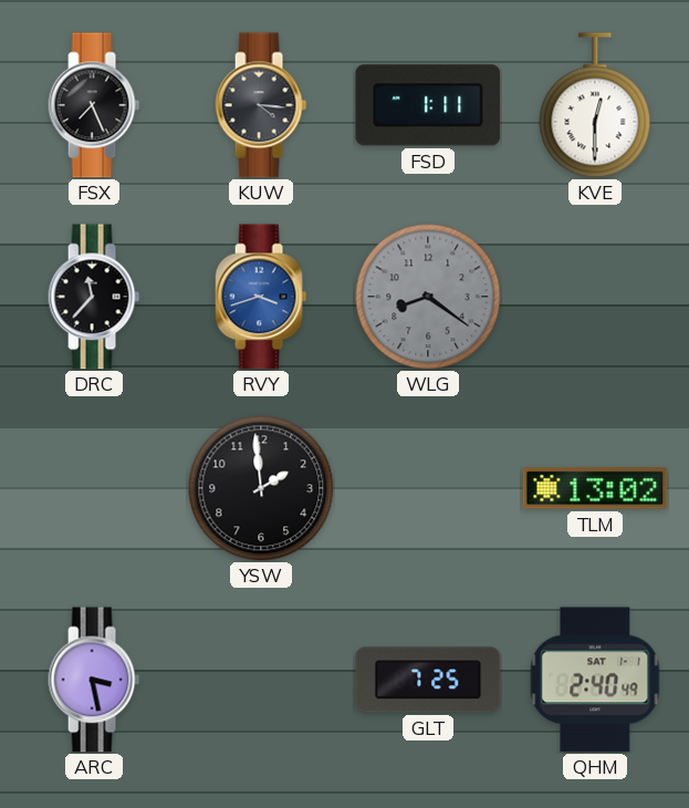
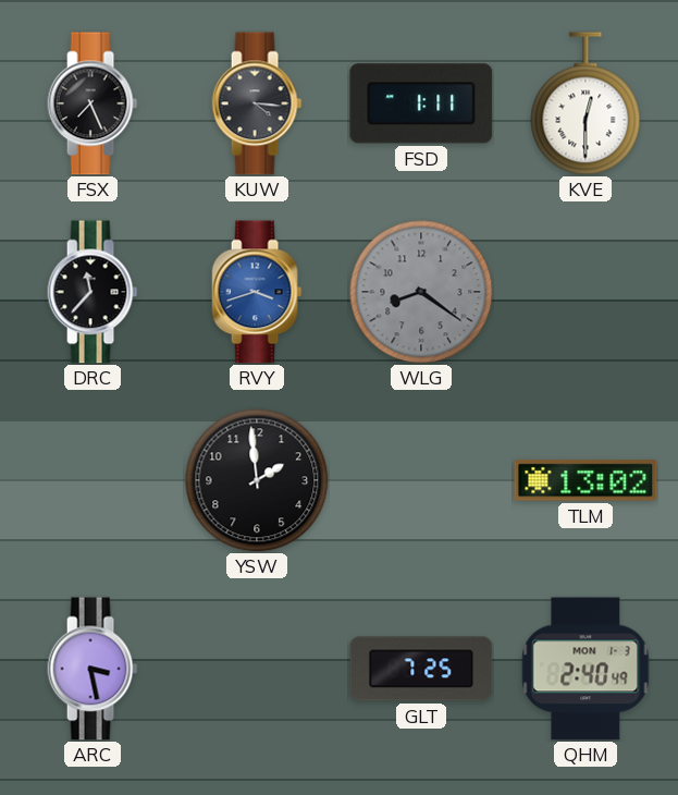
QHM date: SAT 1-1 -> MON 1-3
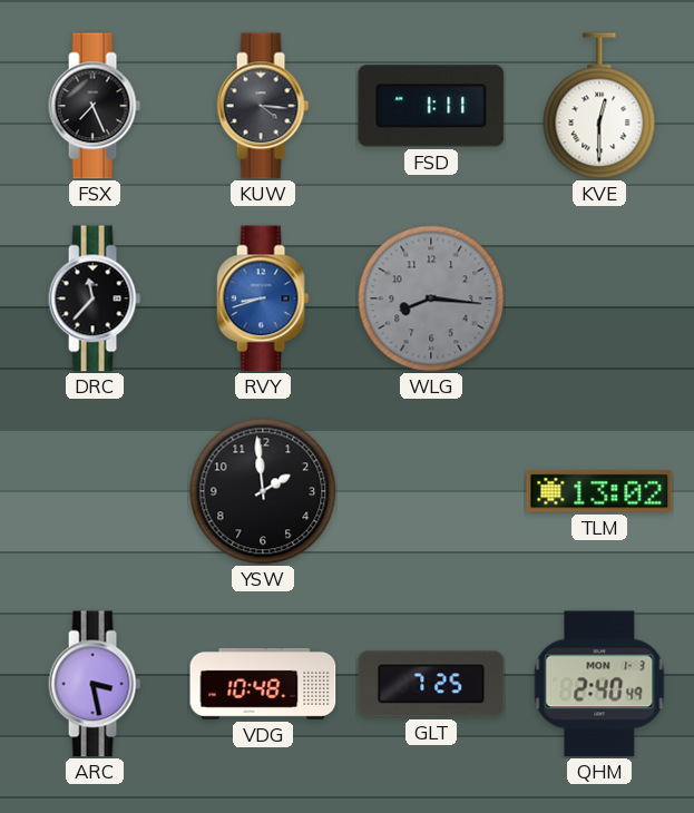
RVY: 3:42 -> 8:42
WLG: 8:21 -> 8:16
VDG: none -> 10:48
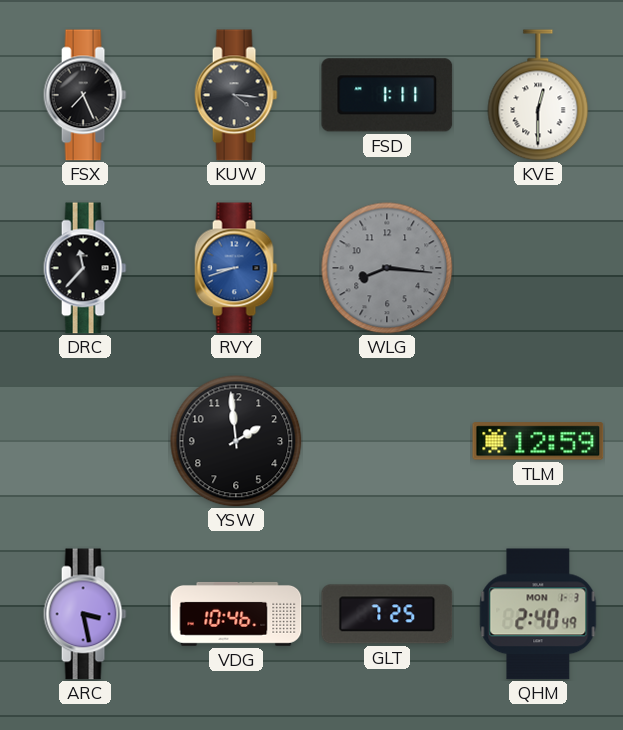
TLM: 13:02 -> 12:59
VDG: 10:48 -> 10:46
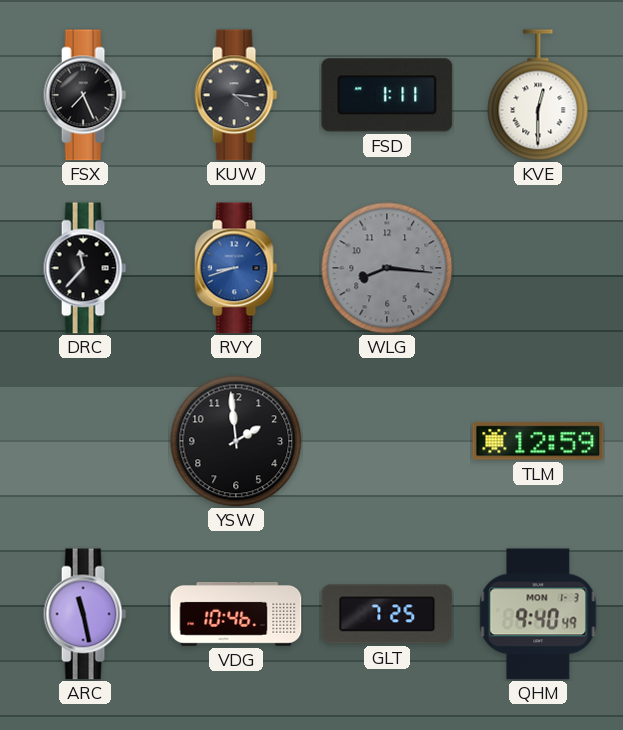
ARC: 3:28 -> 11:28
QHM: 2:40 -> 9:40
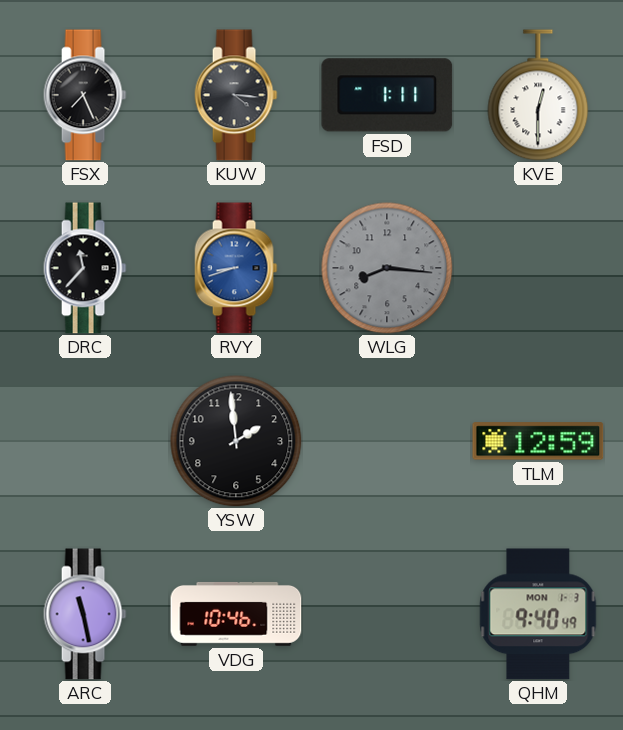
GLT: 7:25 -> none
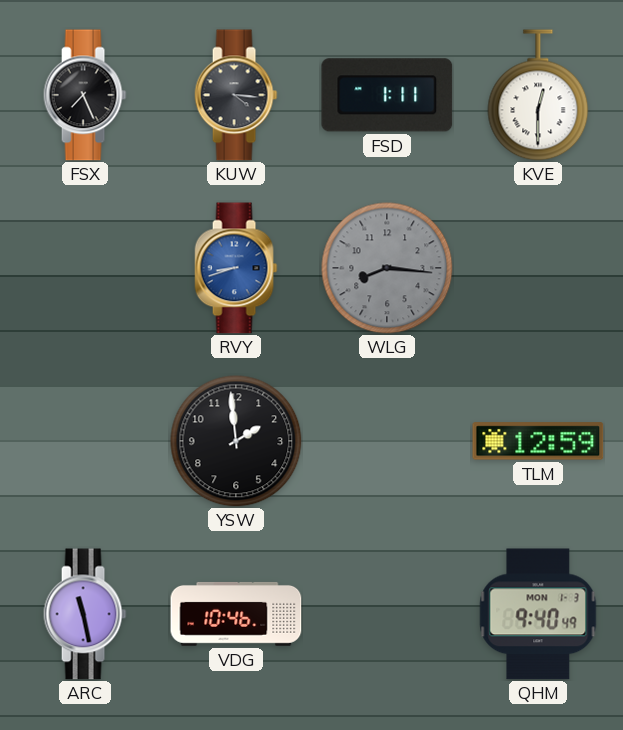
DRC: 11:37 -> none
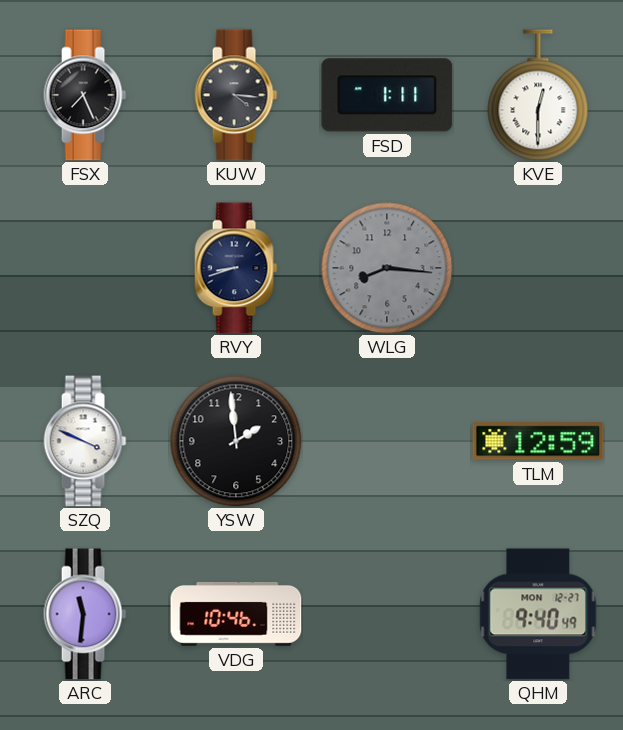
RVY dial: blue -> navy
SZQ: none -> 3:49
ARC: 11:28 -> 11:31
QHM date: MON 1-3 -> MON 12-27
